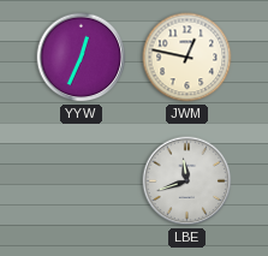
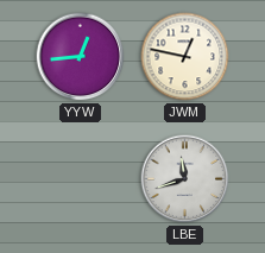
YYW: 12:34 -> 12:44
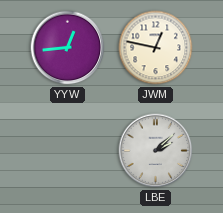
LBE: 11:42 -> 2:08
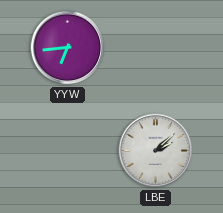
YYW: 12:44 -> 6:44
JWM: 12:47 -> none
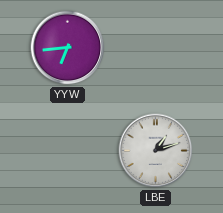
LBE: 2:08 -> 1:12
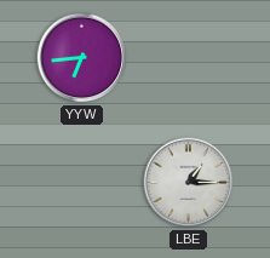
LBE: 1:12 -> 1:15
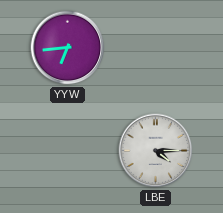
LBE: 1:15 -> 4:15
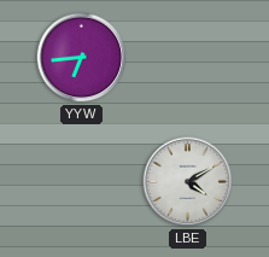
LBE: 4:15 -> 4:10
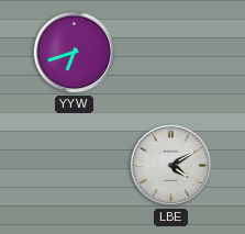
YYW: 6:44 -> 6:42
